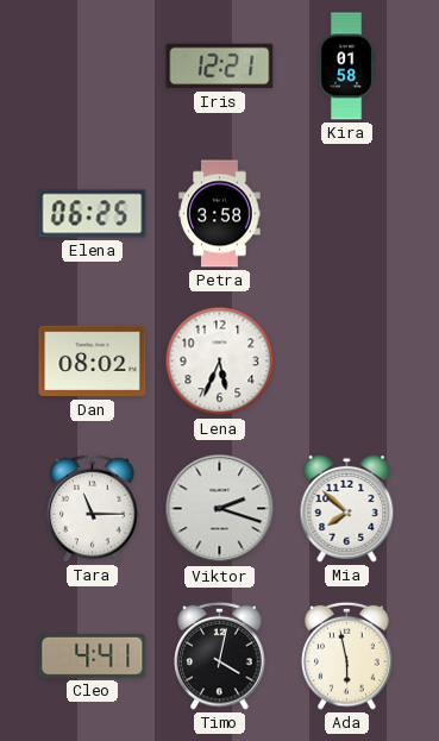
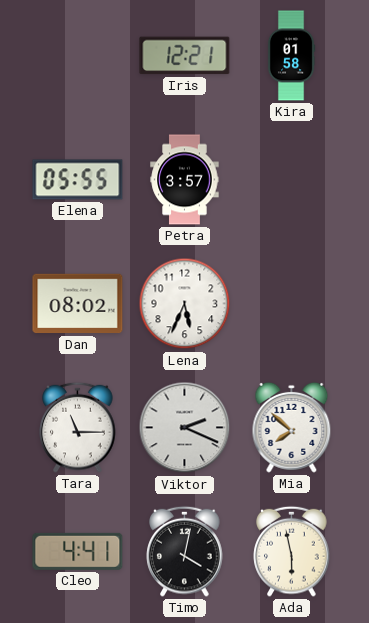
Elena: 06:25 -> 05:55
Petra: 3:58 -> 3:57
Viktor: 2:18 -> 2:19
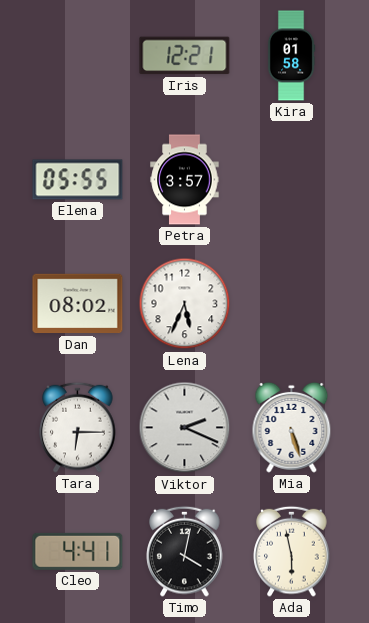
Tara: 11:15 -> 6:15
Mia: 7:52 -> 5:27
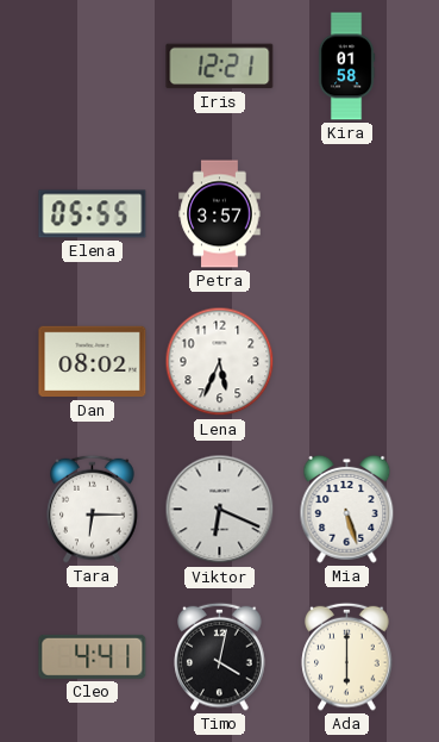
Viktor: 2:19 -> 6:19
Ada: 5:58 -> 6:00
